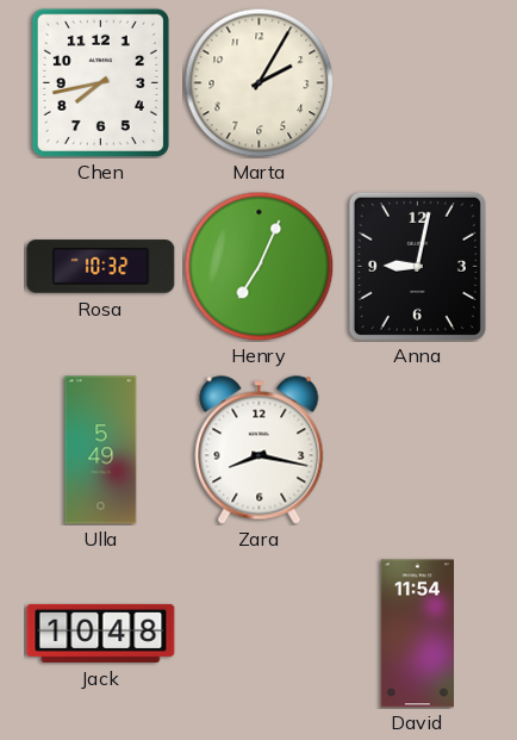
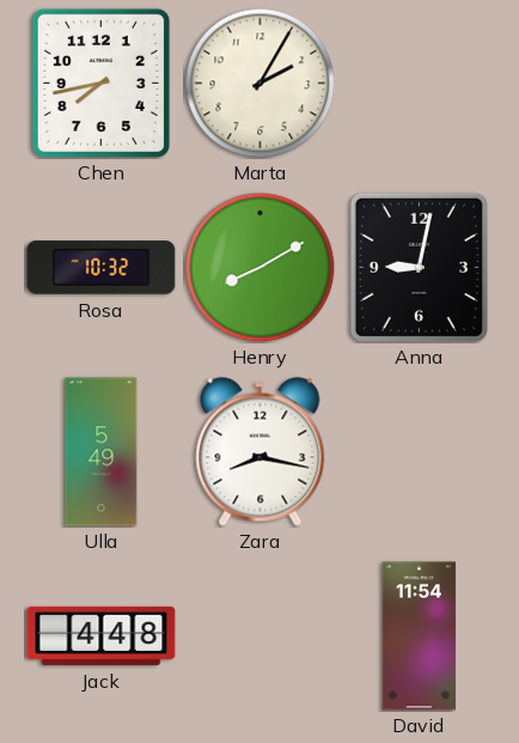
Henry: 7:04 -> 8:10
Jack: 10:48 -> 4:48
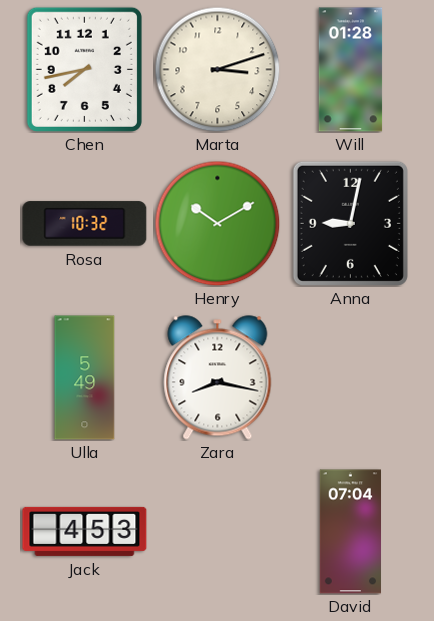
Marta: 2:05 -> 3:12
Will: none -> 01:28
Henry: 8:10 -> 10:10
Jack: 4:48 -> 4:53
David: 11:54 -> 07:04
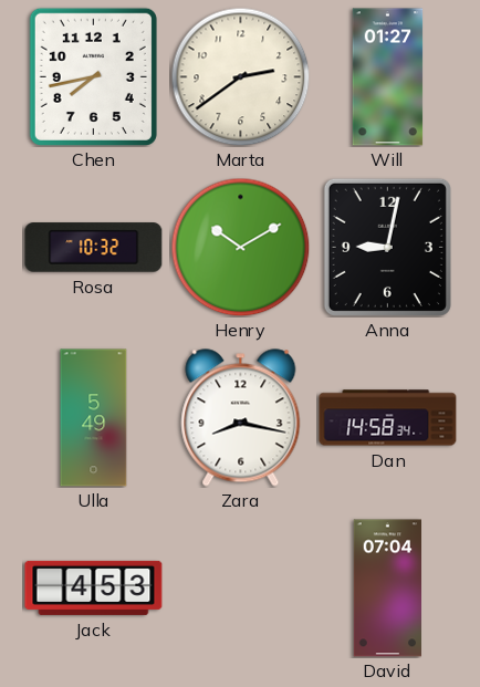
Marta: 3:12 -> 2:39
Will: 01:28 -> 01:27
Dan: none -> 14:58
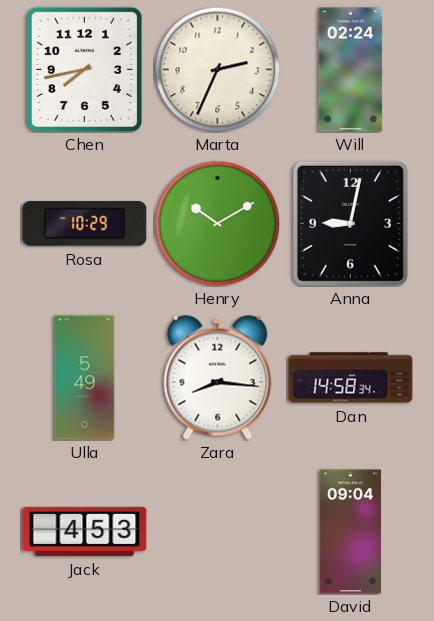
Marta: 2:39 -> 2:34
Will: 01:27 -> 02:24
Rosa: 10:32 -> 10:29
Zara: 8:17 -> 8:16
David: 07:04 -> 09:04
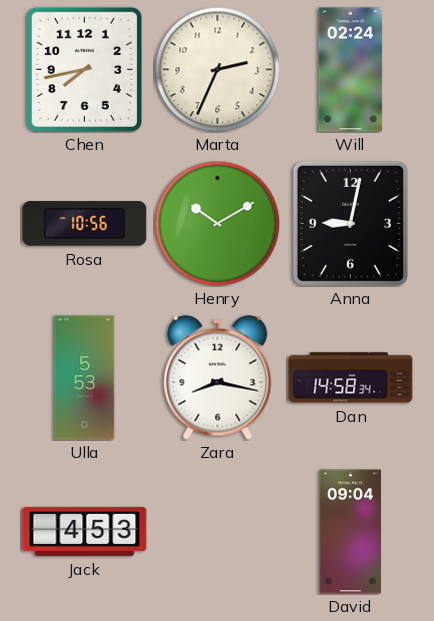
Rosa: 10:29 -> 10:56
Ulla: 5:49 -> 5:53
Zara: 8:16 -> 8:17
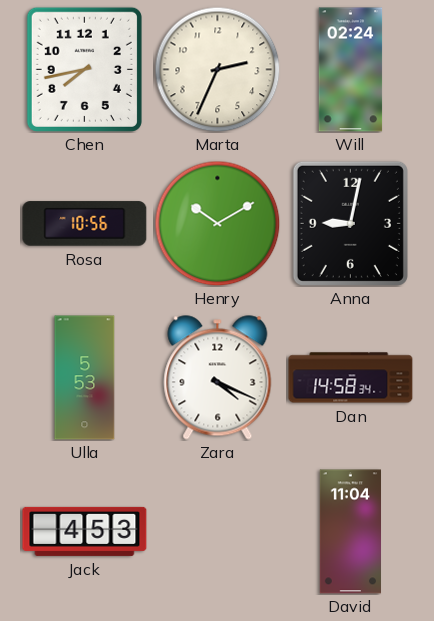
Zara: 8:17 -> 4:19
David: 09:04 -> 11:04
